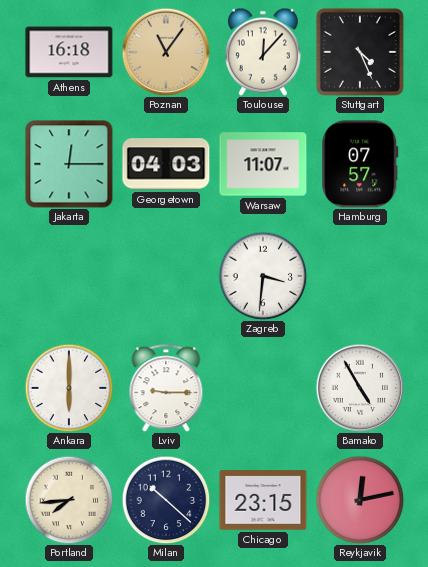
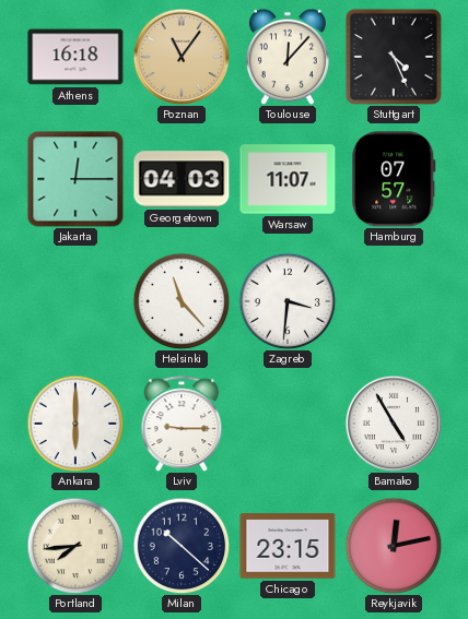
Helsinki: none -> 11:23
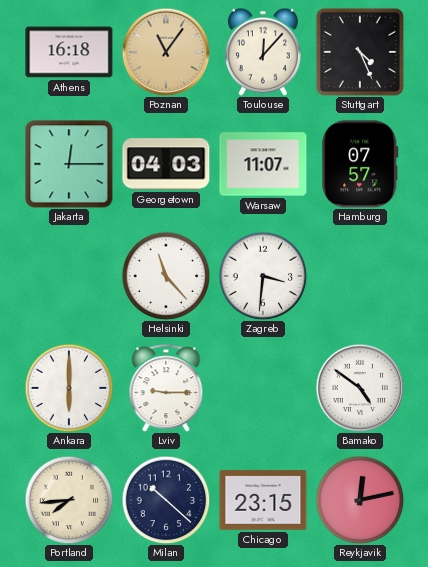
Bamako: 4:55 -> 4:51
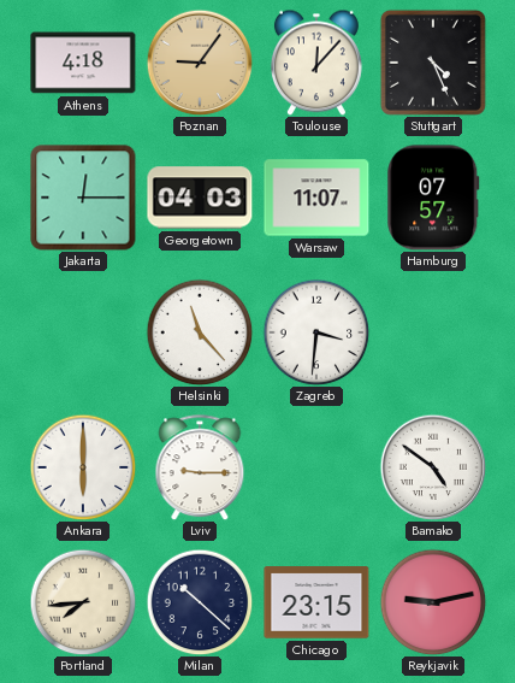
Athens: 16:18 -> 4:18
Poznan: 11:06 -> 9:06
Reykjavik: 12:13 -> 9:13
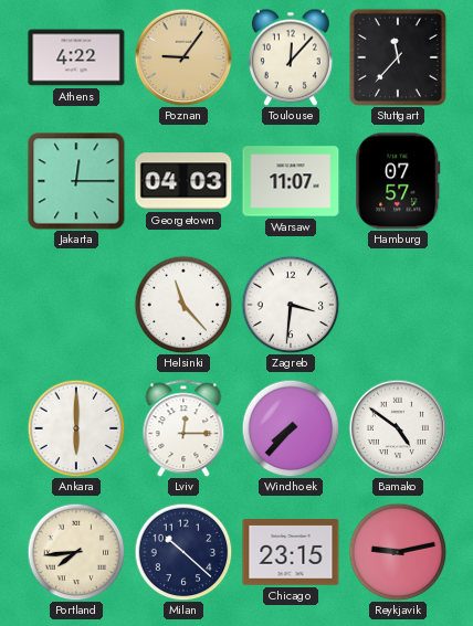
Athens: 4:18 -> 4:22
Stuttgart: 4:26 -> 11:37
Lviv: 9:15 -> 12:15
Windhoek: none -> 7:37
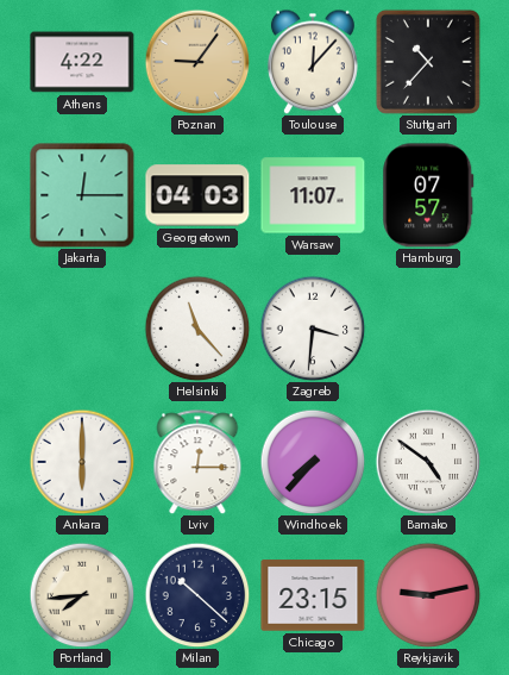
Stuttgart: 11:37 -> 10:37
